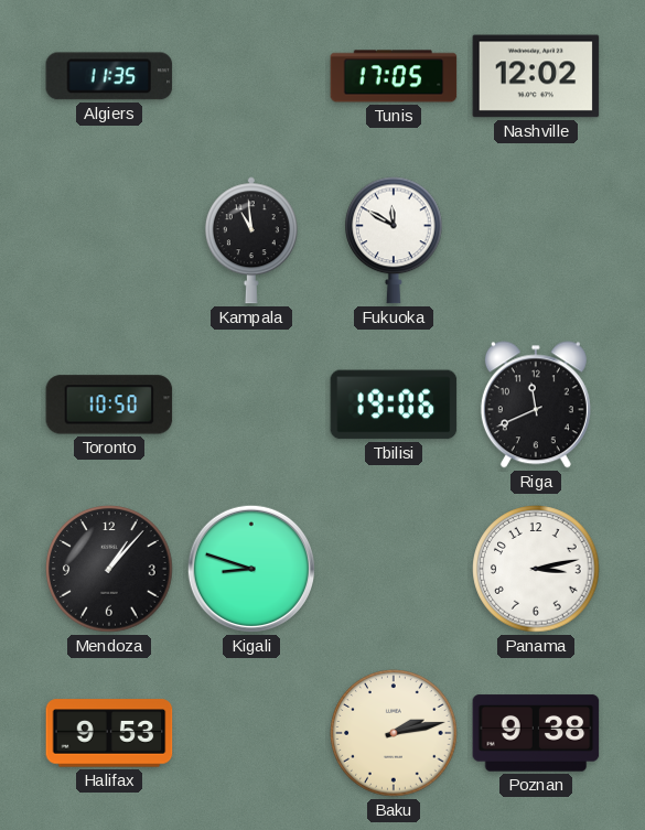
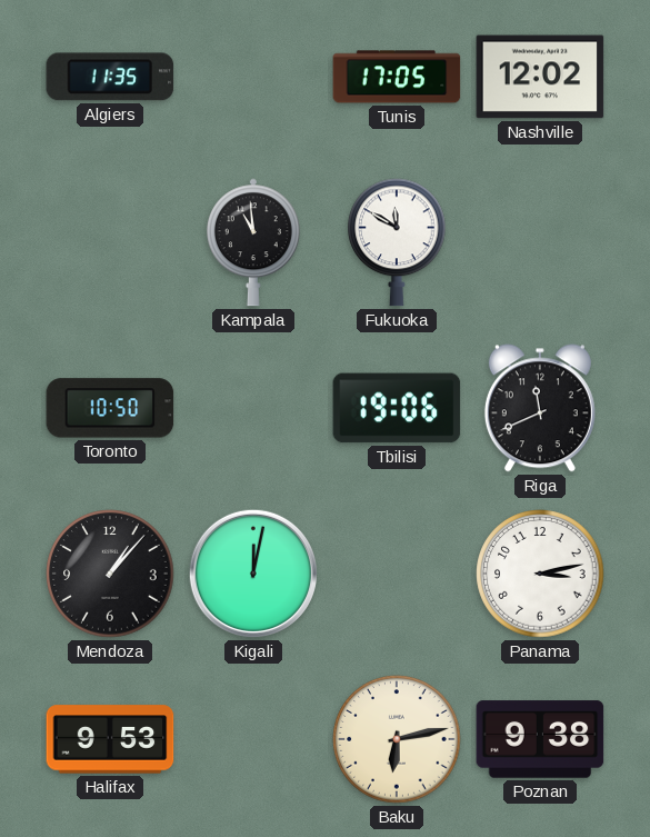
Kigali: 8:48 -> 12:02
Baku: 2:13 -> 6:13
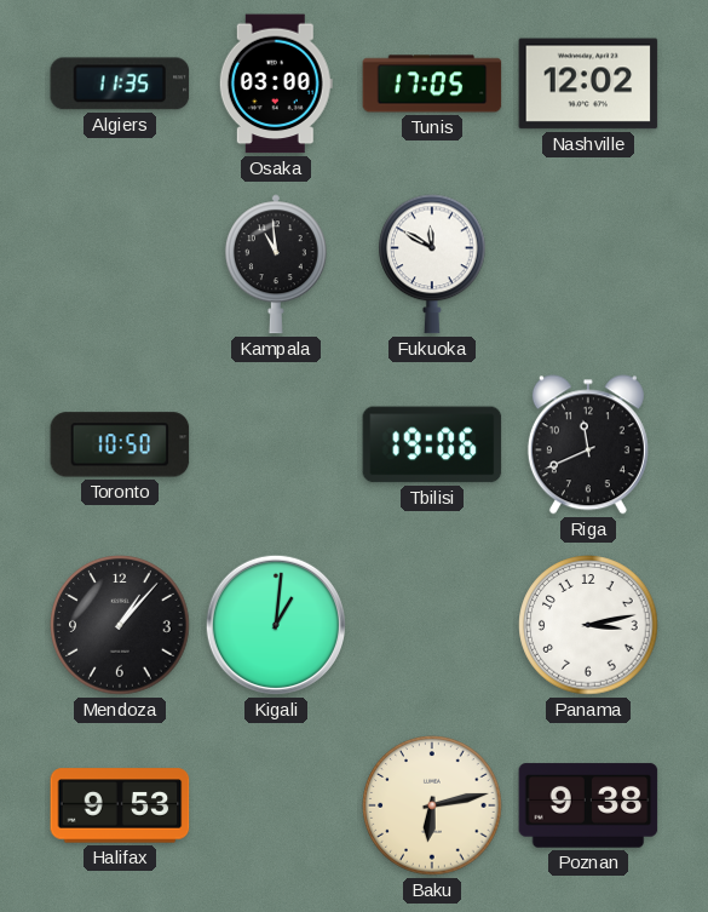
Osaka: none -> 03:00
Kigali: 12:02 -> 1:01
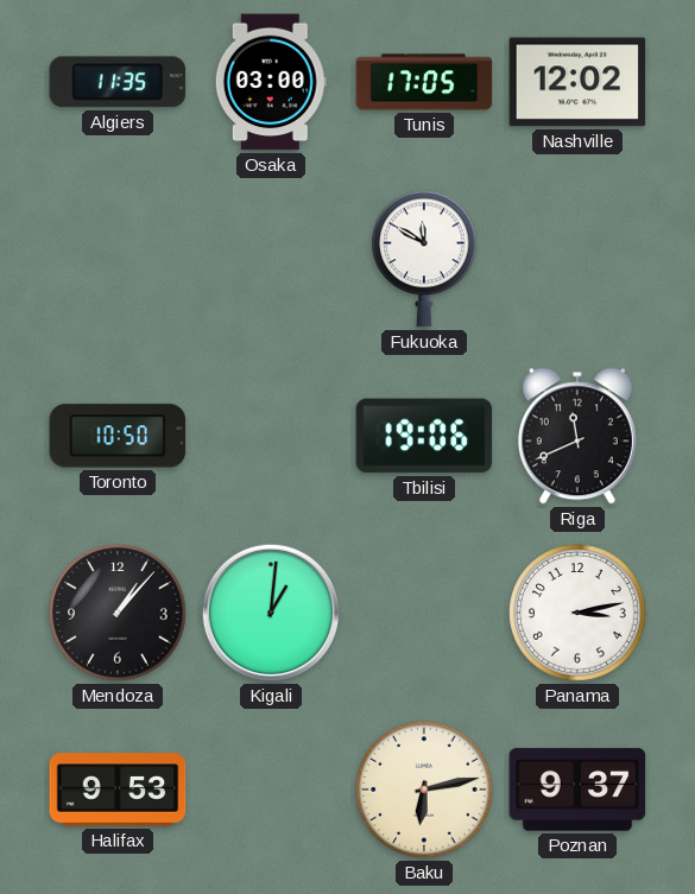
Kampala: 10:59 -> none
Poznan: 9:38 -> 9:37
